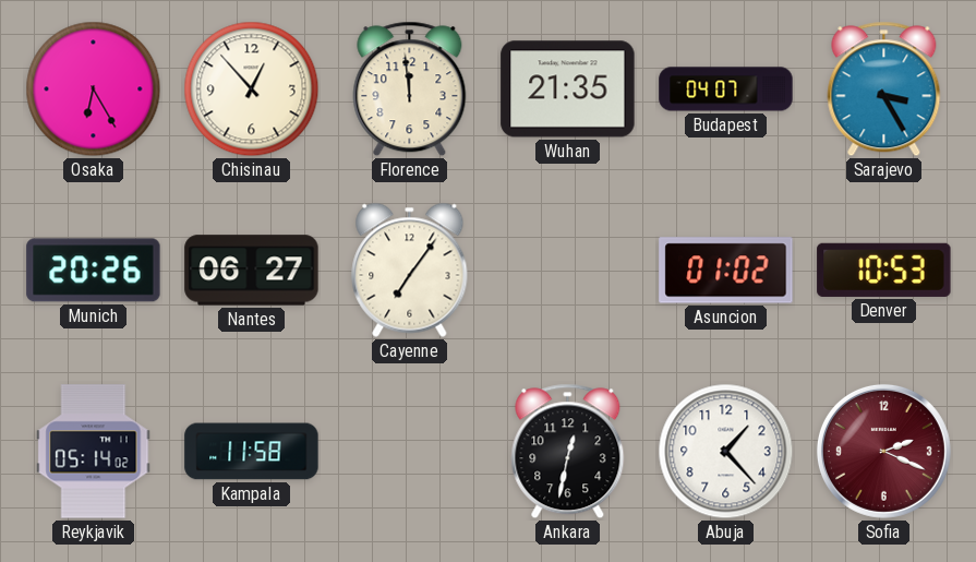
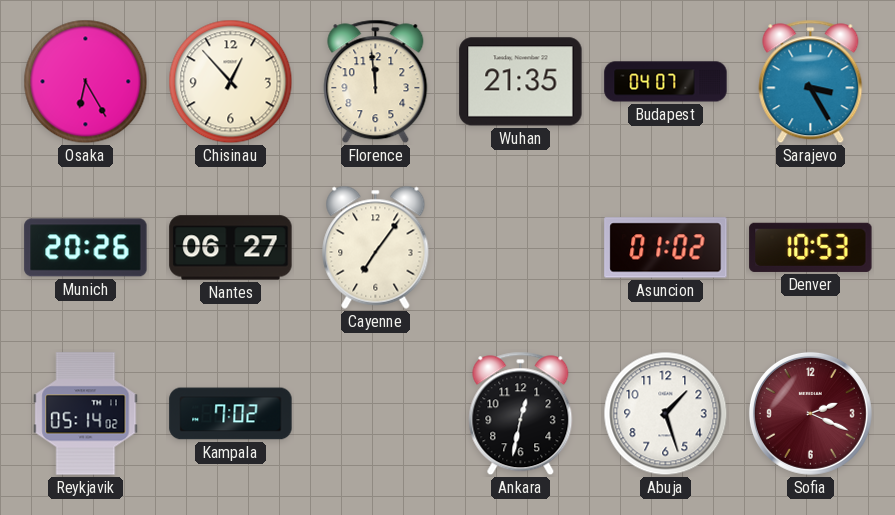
Kampala: 11:58 -> 7:02
Abuja: 1:23 -> 1:27
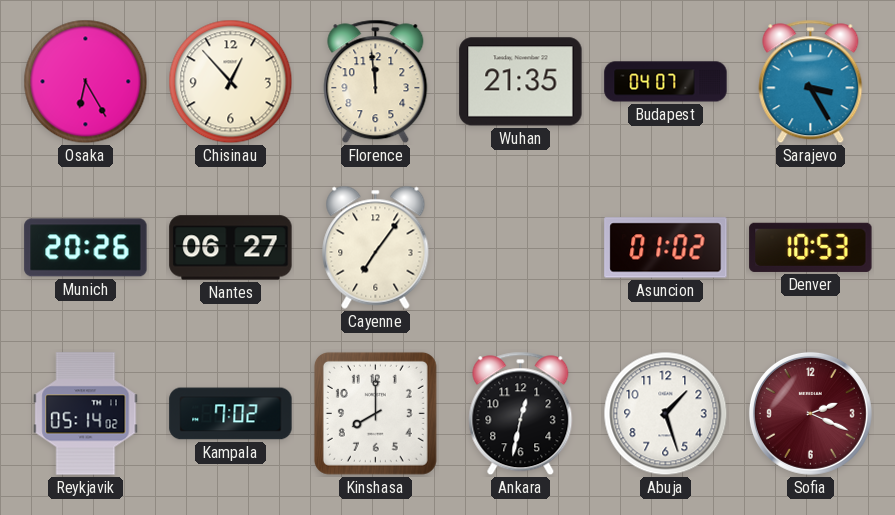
Kinshasa: none -> 8:00
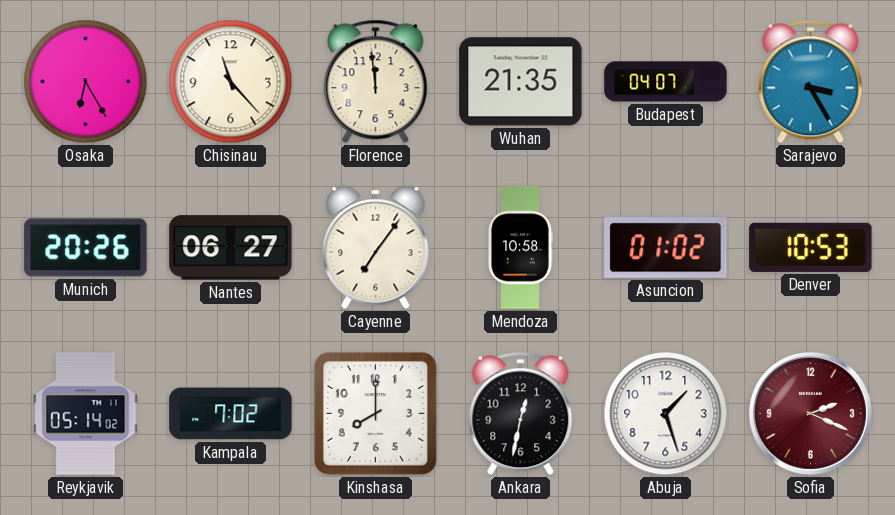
Chisinau: 12:53 -> 11:23
Mendoza: none -> 10:58
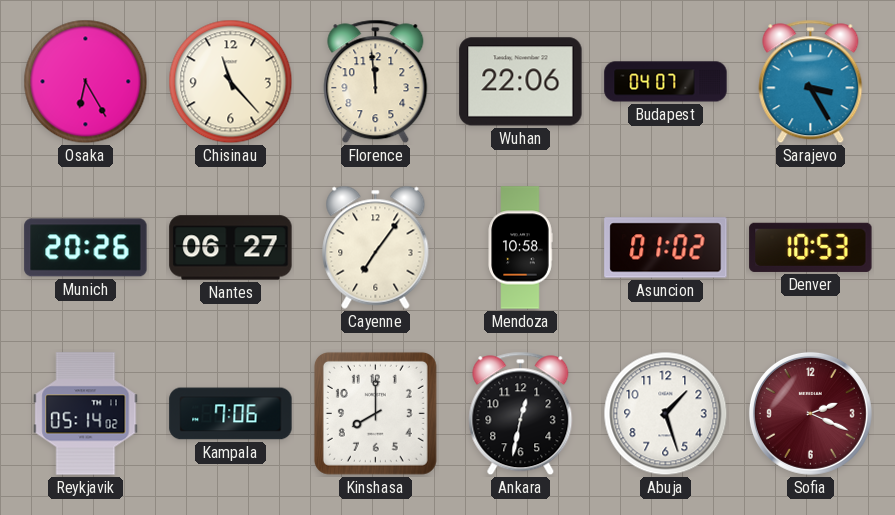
Wuhan: 21:35 -> 22:06
Kampala: 7:02 -> 7:06
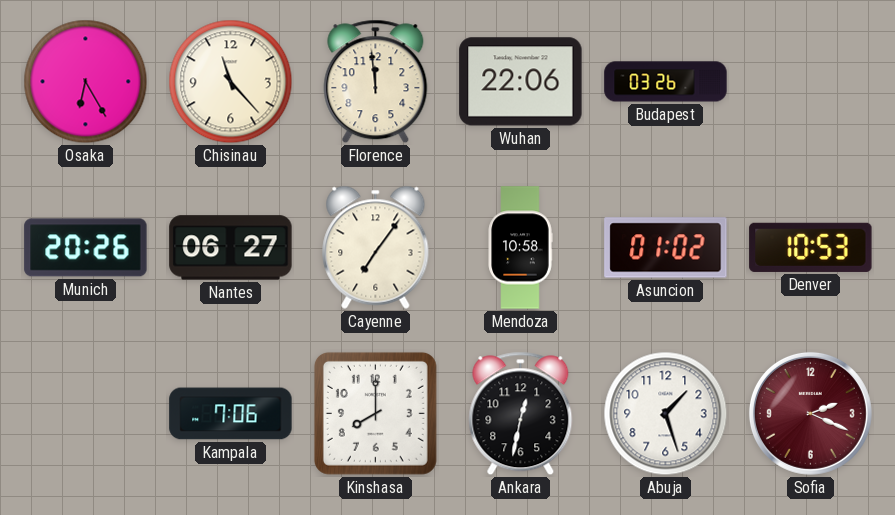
Budapest: 04:07 -> 03:26
Sarajevo: 3:25 -> none
Reykjavik: 05:14 -> none
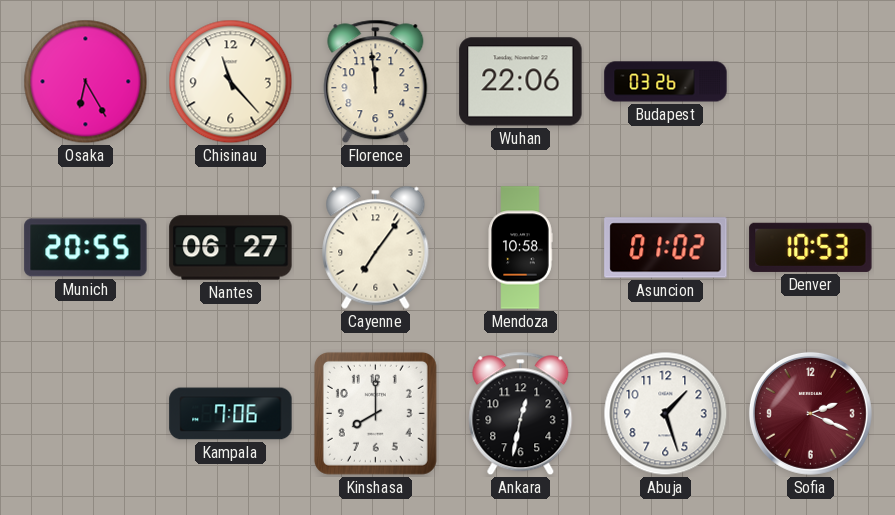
Munich: 20:26 -> 20:55
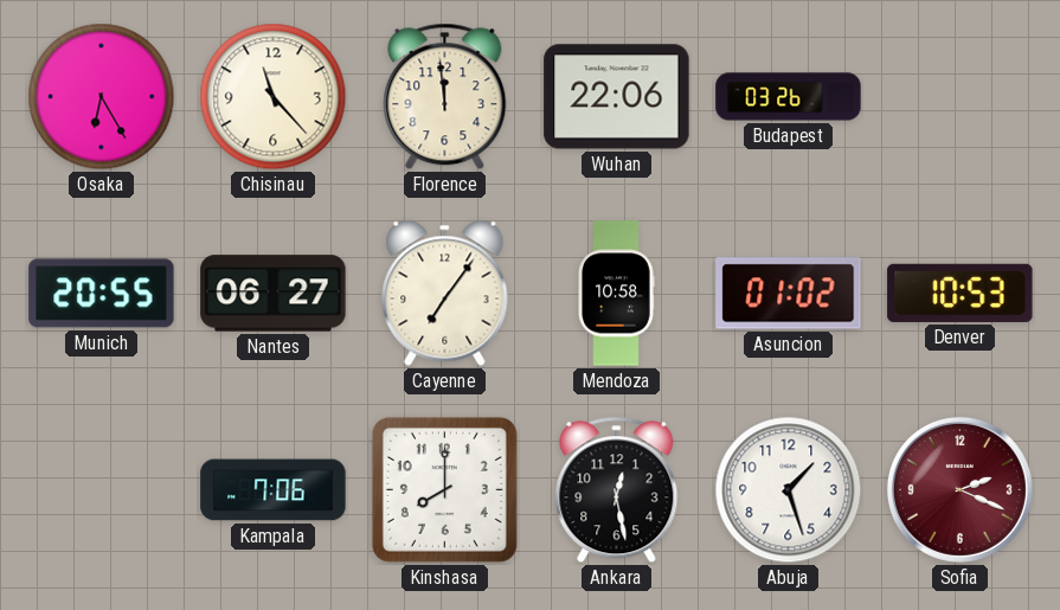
Ankara: 12:32 -> 12:28
